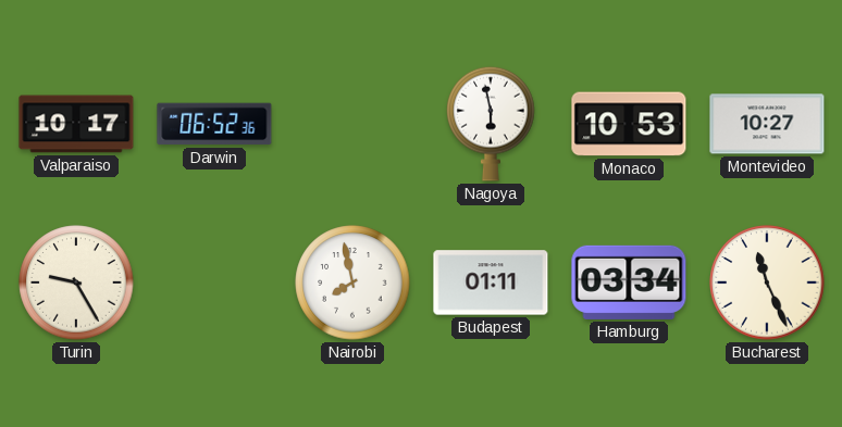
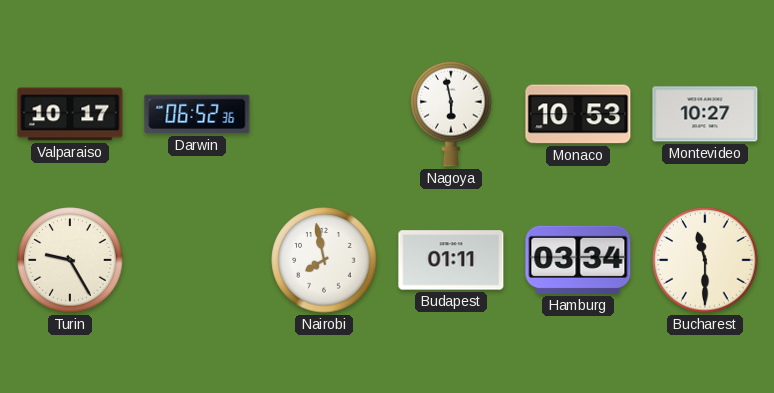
Bucharest: 11:26 -> 11:30
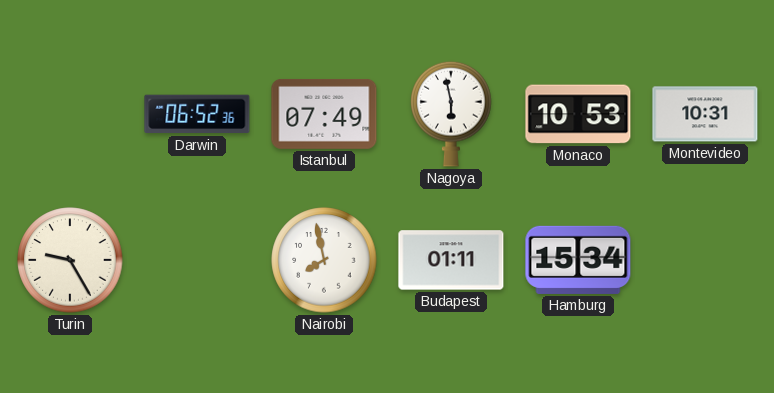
Valparaiso: 10:17 -> none
Istanbul: none -> 07:49
Montevideo: 10:27 -> 10:31
Hamburg: 03:34 -> 15:34
Bucharest: 11:30 -> none
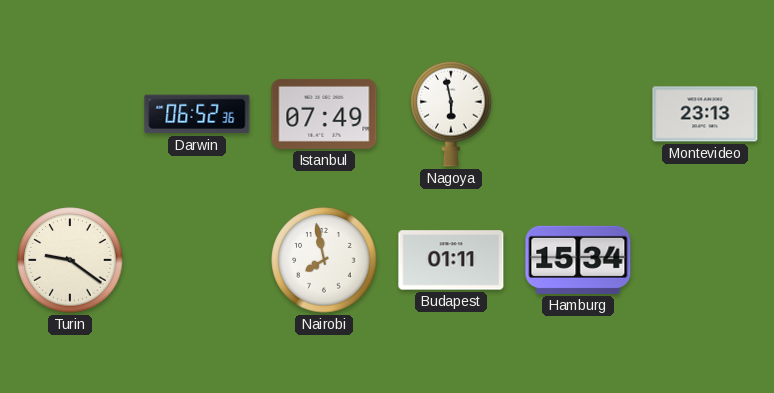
Monaco: 10:53 -> none
Montevideo: 10:31 -> 23:13
Turin: 9:25 -> 9:21
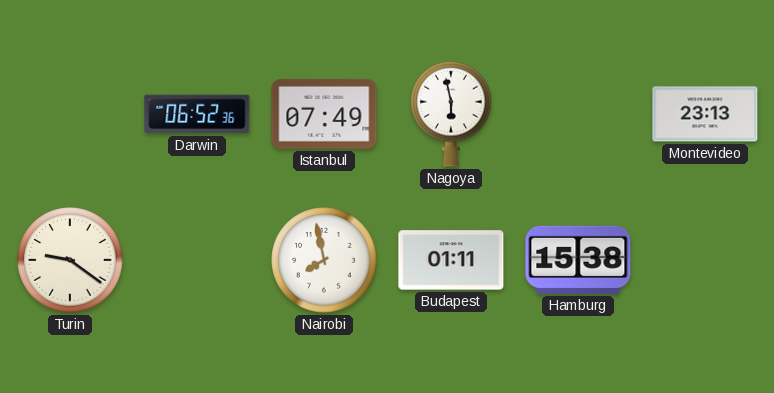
Hamburg: 15:34 -> 15:38
